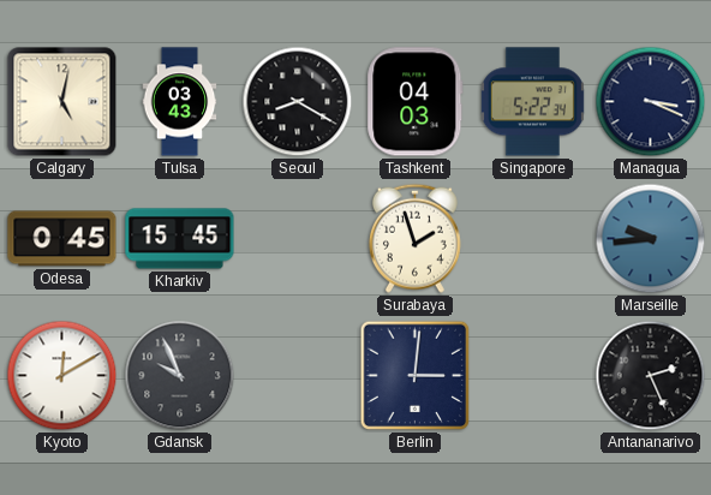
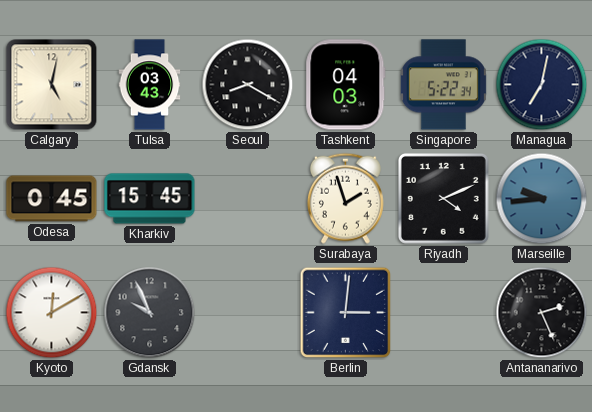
Managua: 3:19 -> 7:02
Riyadh: none -> 4:11
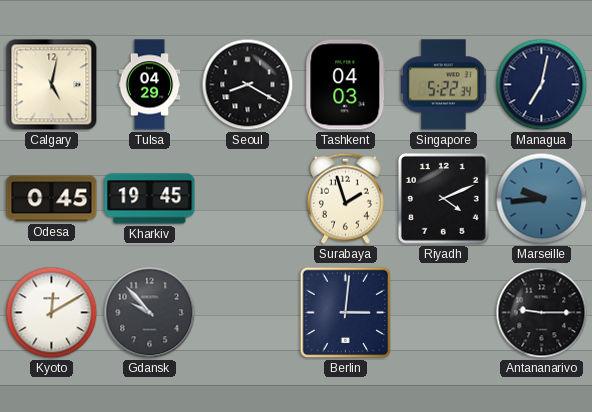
Tulsa: 03:43 -> 04:29
Kharkiv: 15:45 -> 19:45
Gdansk: 9:56 -> 9:53
Antananarivo: 2:26 -> 9:15
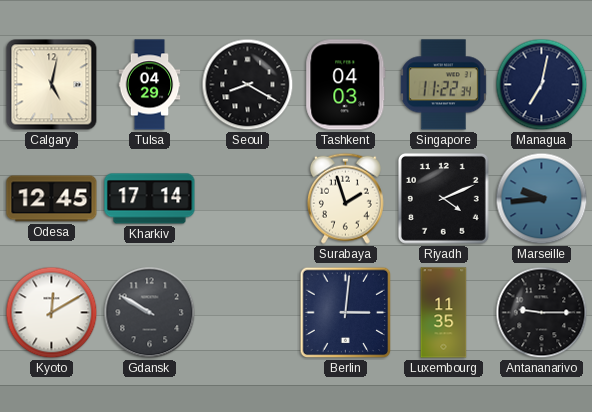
Singapore: 5:22 -> 11:22
Odesa: 0:45 -> 12:45
Kharkiv: 19:45 -> 17:14
Gdansk: 9:53 -> 9:50
Luxembourg: none -> 11:35
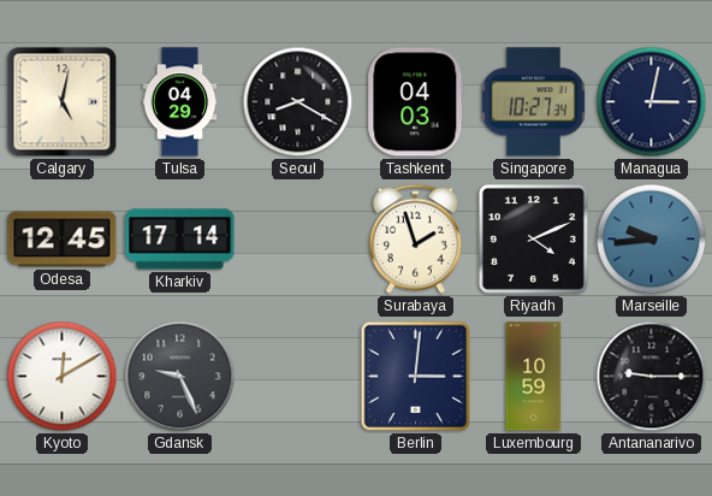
Singapore: 11:22 -> 10:27
Managua: 7:02 -> 3:02
Gdansk: 9:50 -> 9:26
Luxembourg: 11:35 -> 10:59
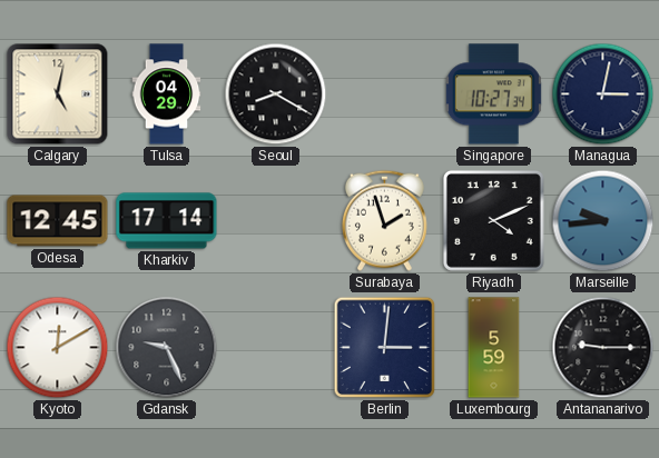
Tashkent: 04:03 -> none
Luxembourg: 10:59 -> 5:59
